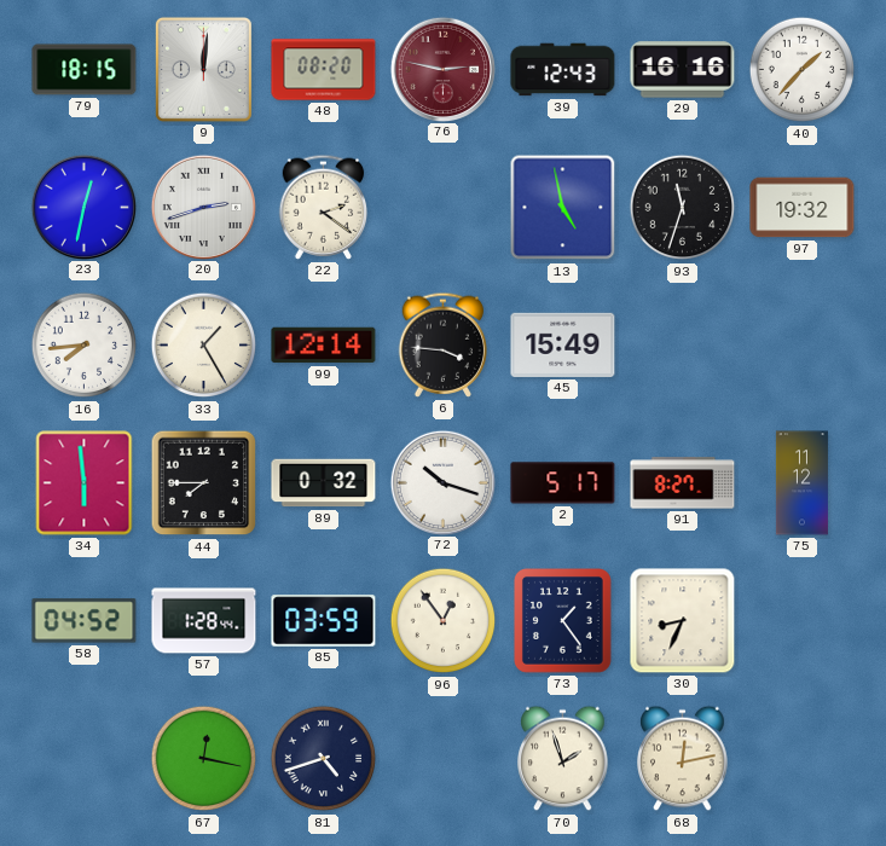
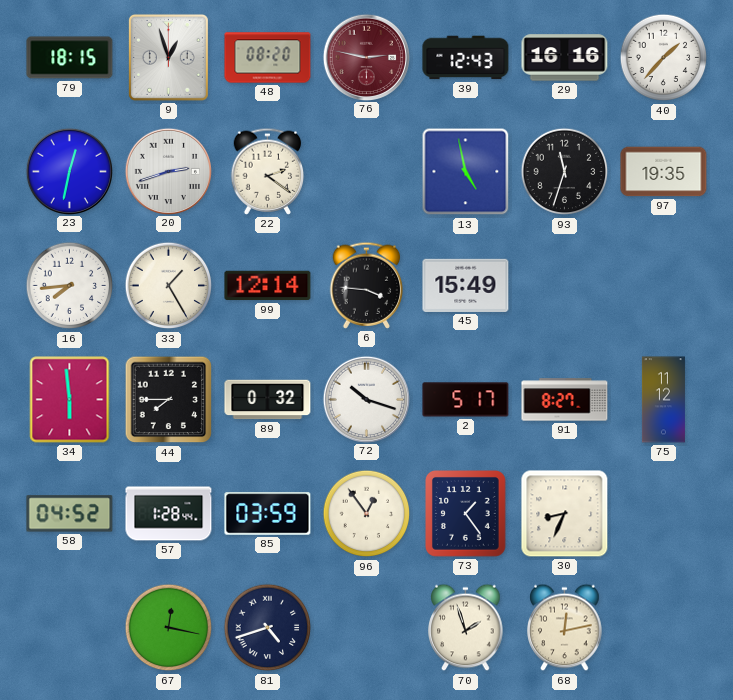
9: 12:01 -> 12:57
97: 19:32 -> 19:35
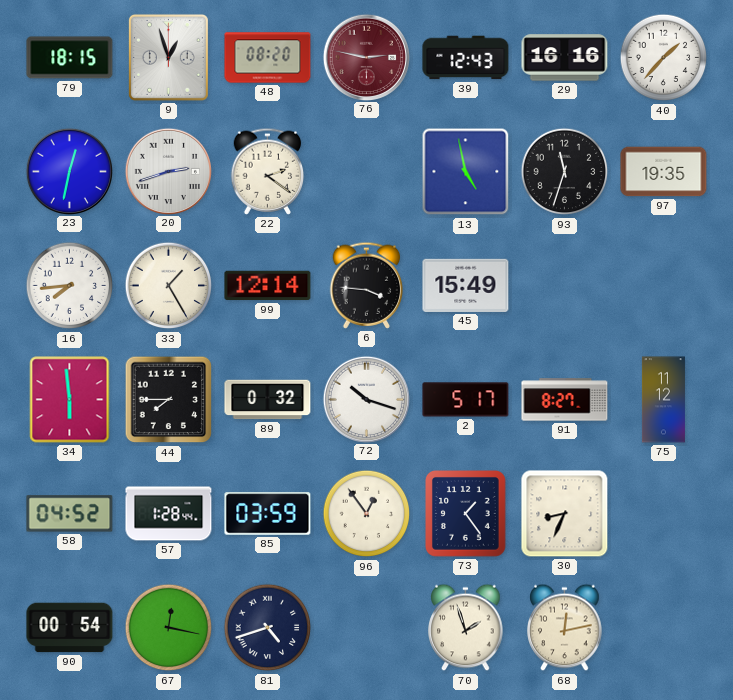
90: none -> 00:54
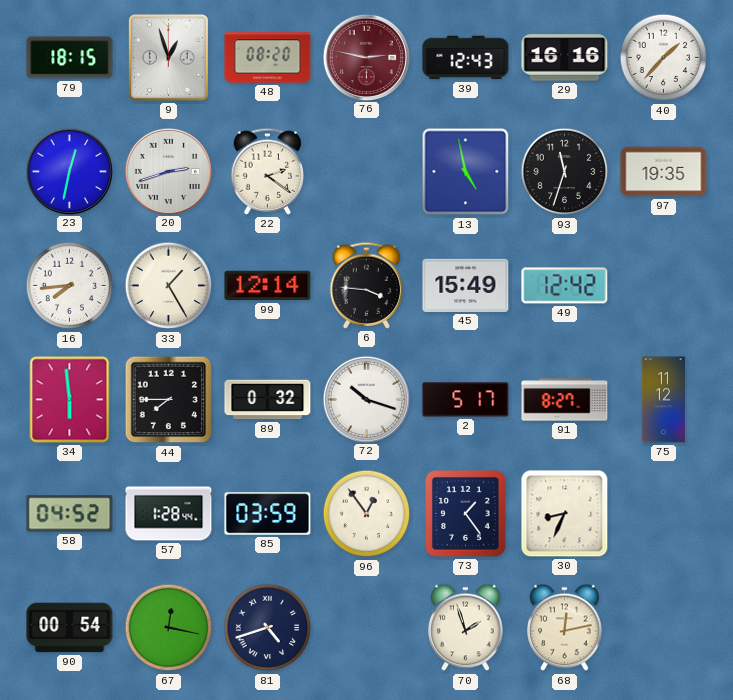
49: none -> 12:42
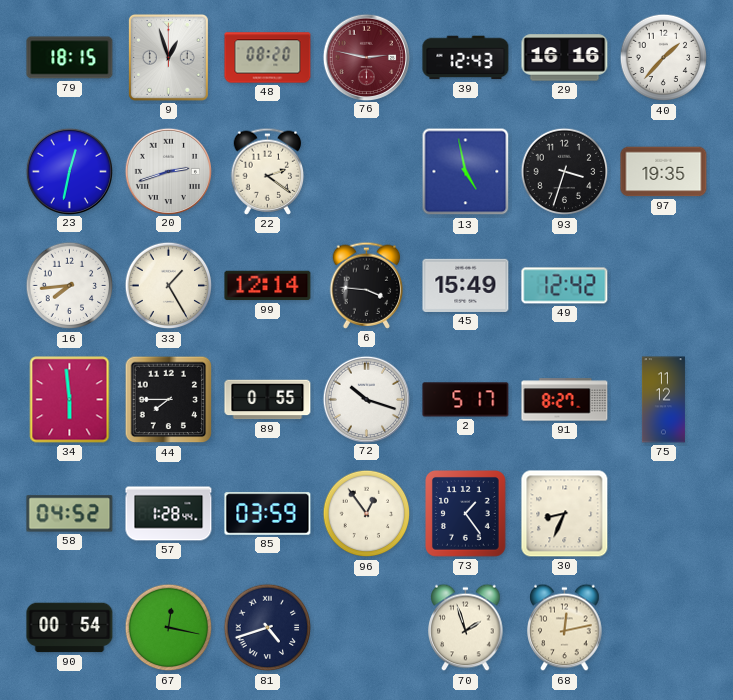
93: 11:33 -> 3:33
89: 0:32 -> 0:55
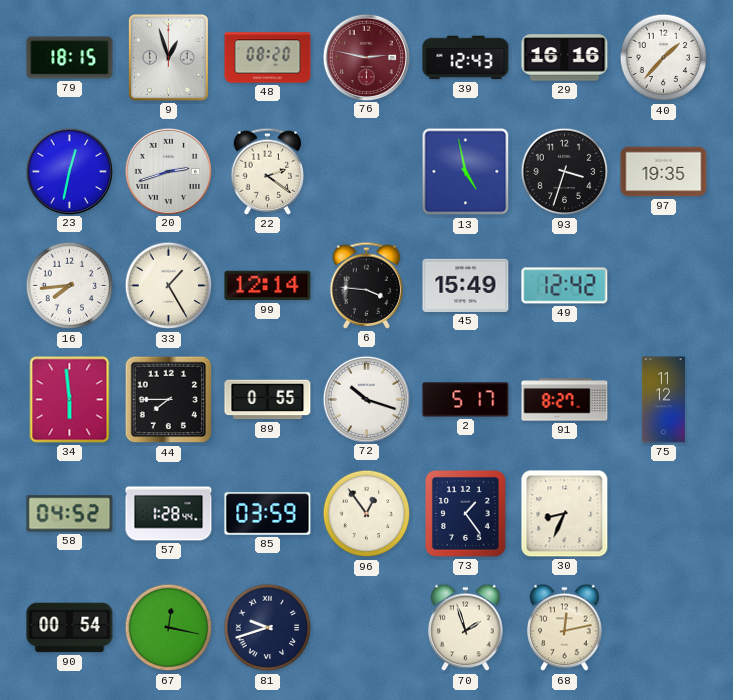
81: 4:42 -> 9:42
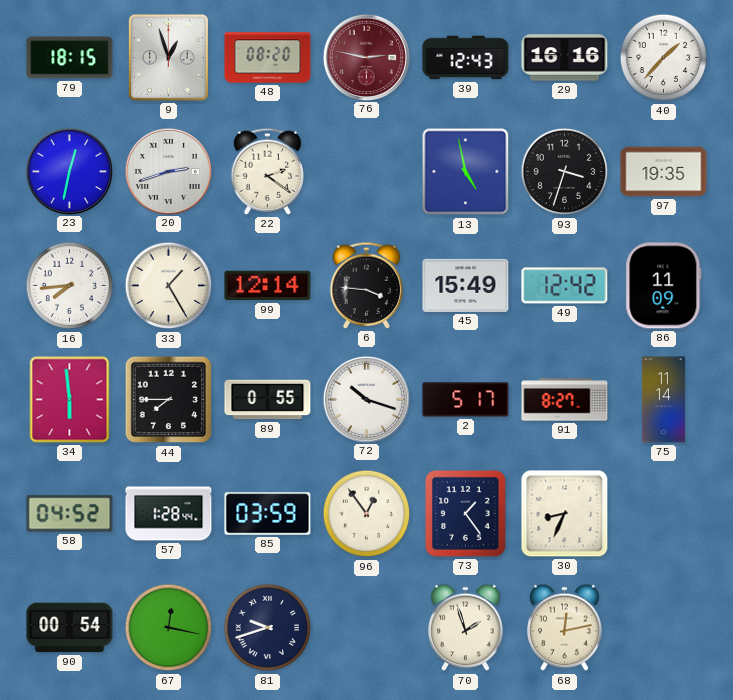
86: none -> 11:09
75: 11:12 -> 11:14
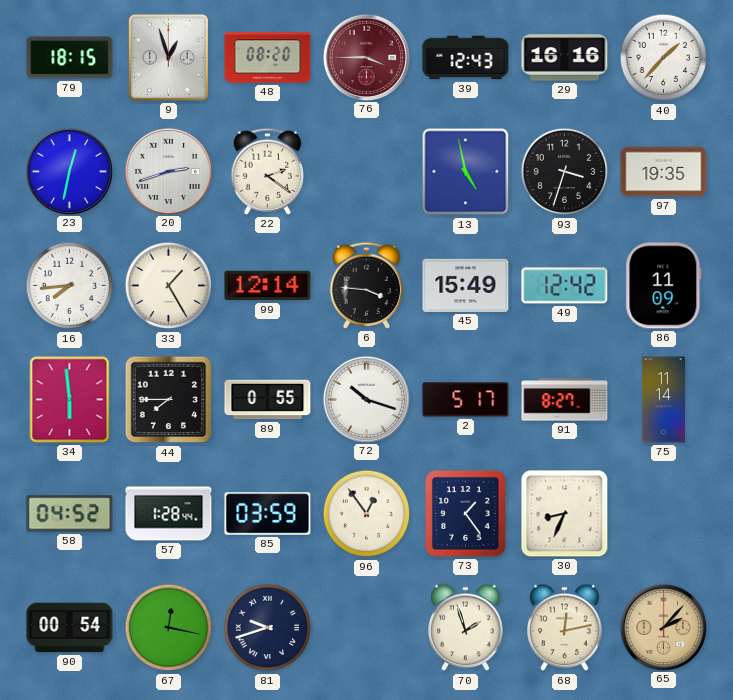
76: 2:47 -> 3:45
65: none -> 2:07
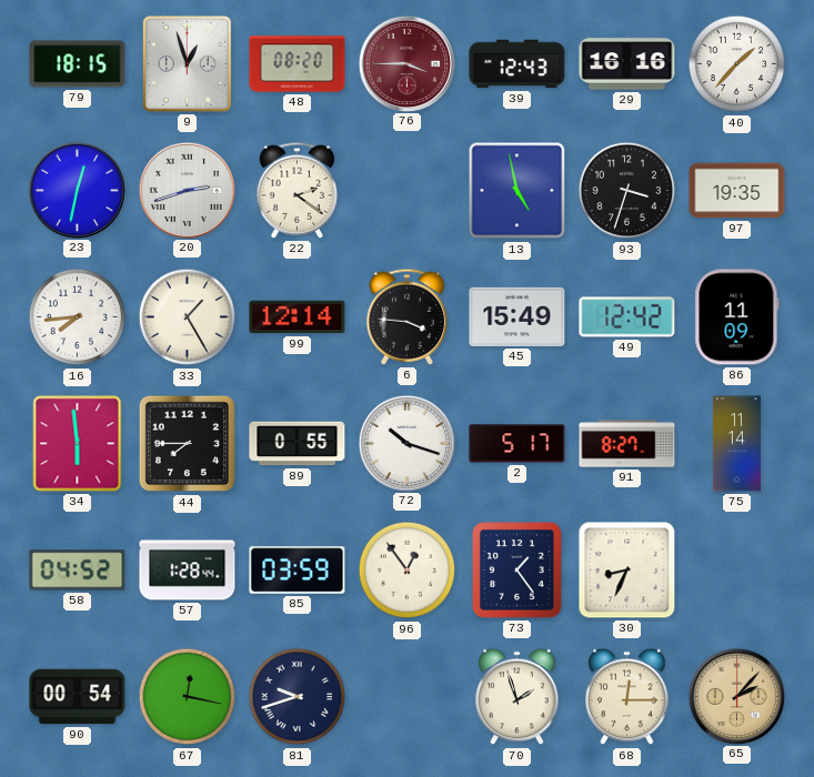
68: 12:13 -> 12:15
